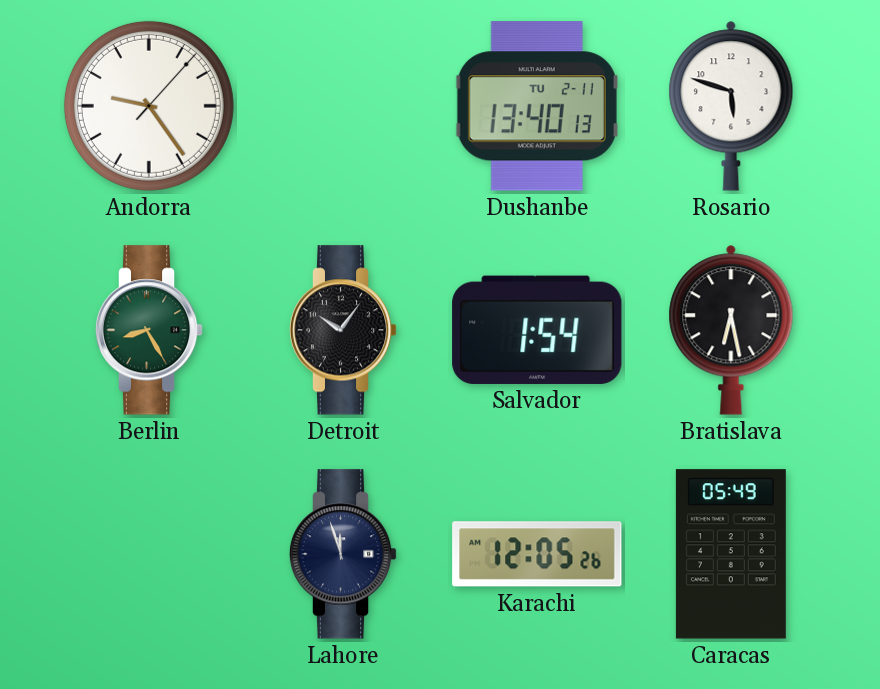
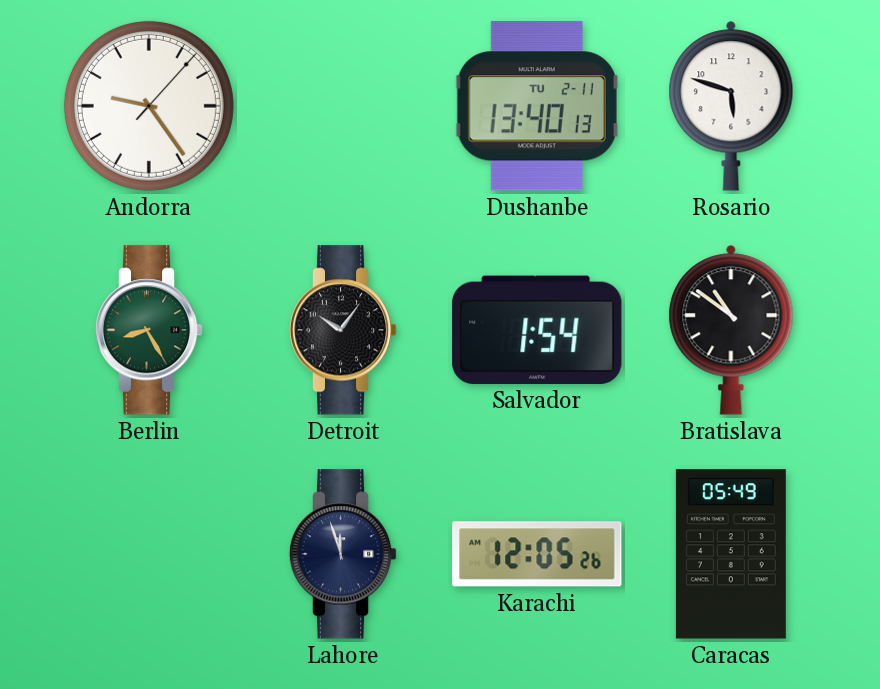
Bratislava: 6:28 -> 10:51
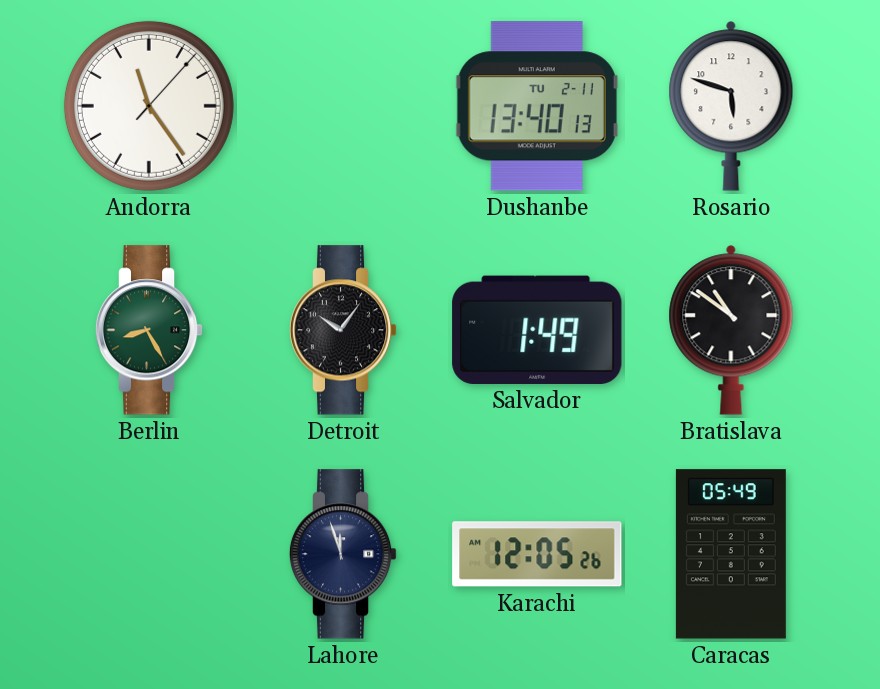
Andorra: 9:24 -> 11:24
Salvador: 1:54 -> 1:49
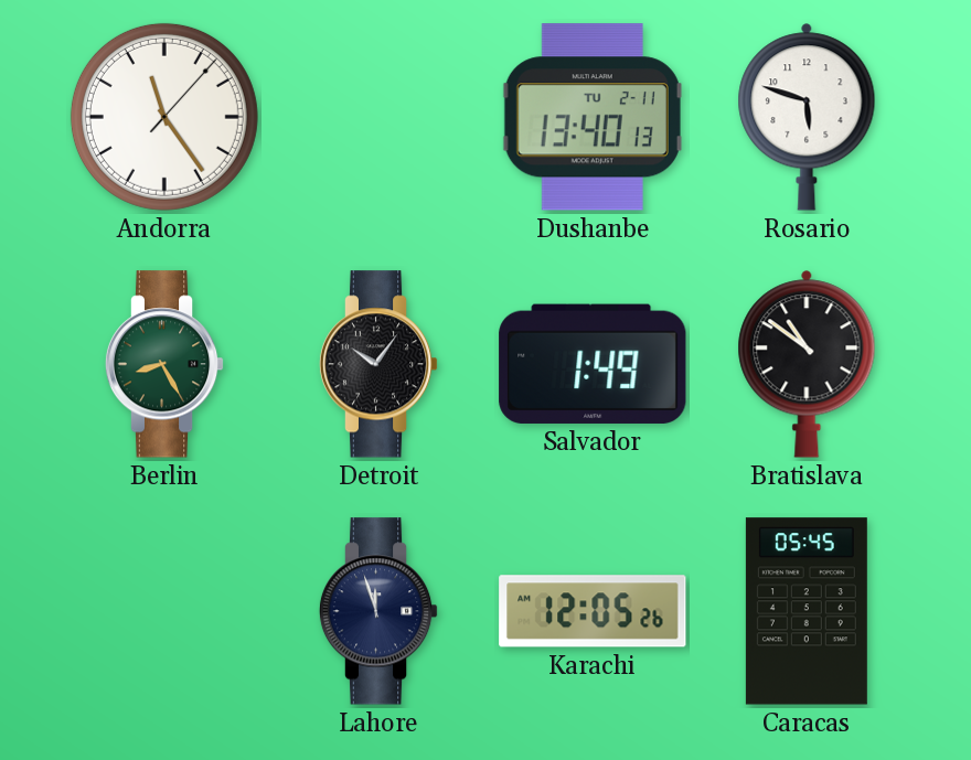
Caracas: 05:49 -> 05:45
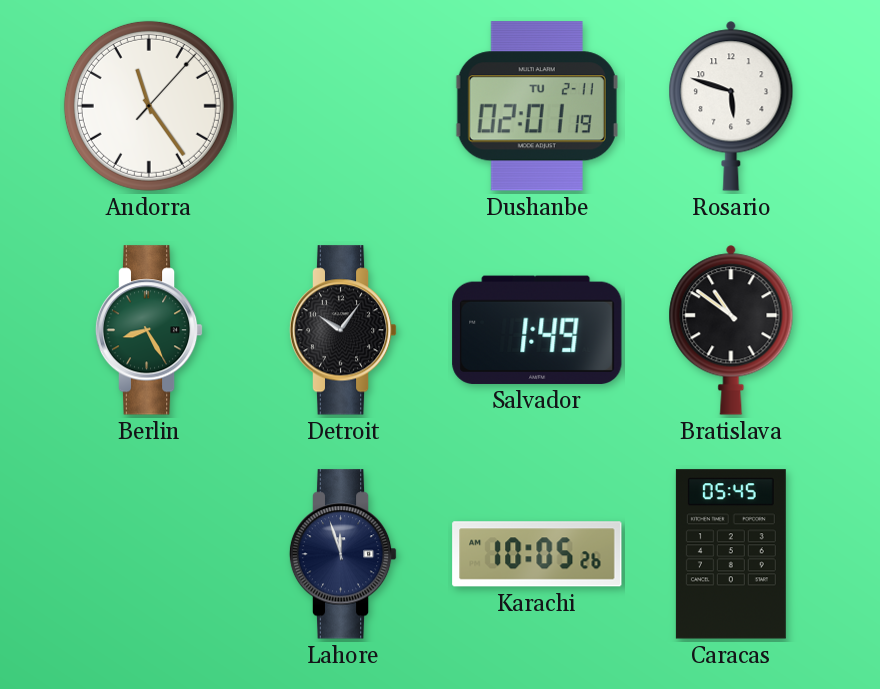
Dushanbe: 13:40 -> 02:01
Karachi: 12:05 -> 10:05
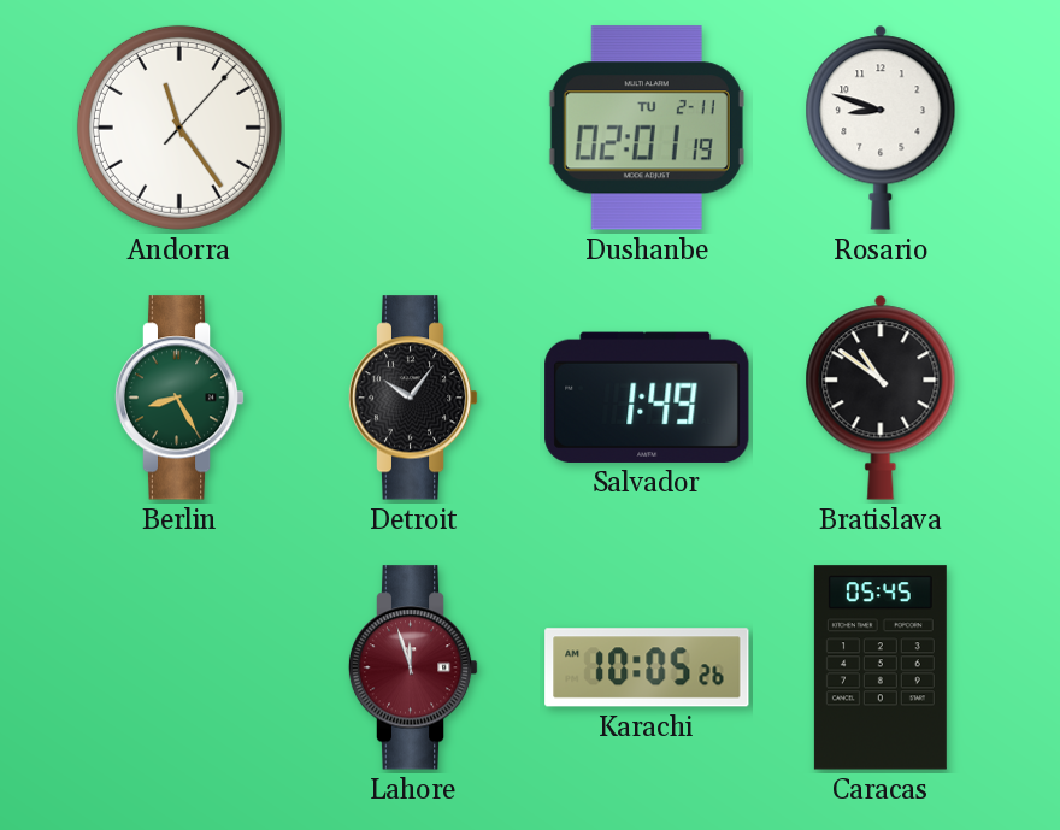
Rosario: 5:48 -> 8:48
Lahore dial: navy -> burgundy
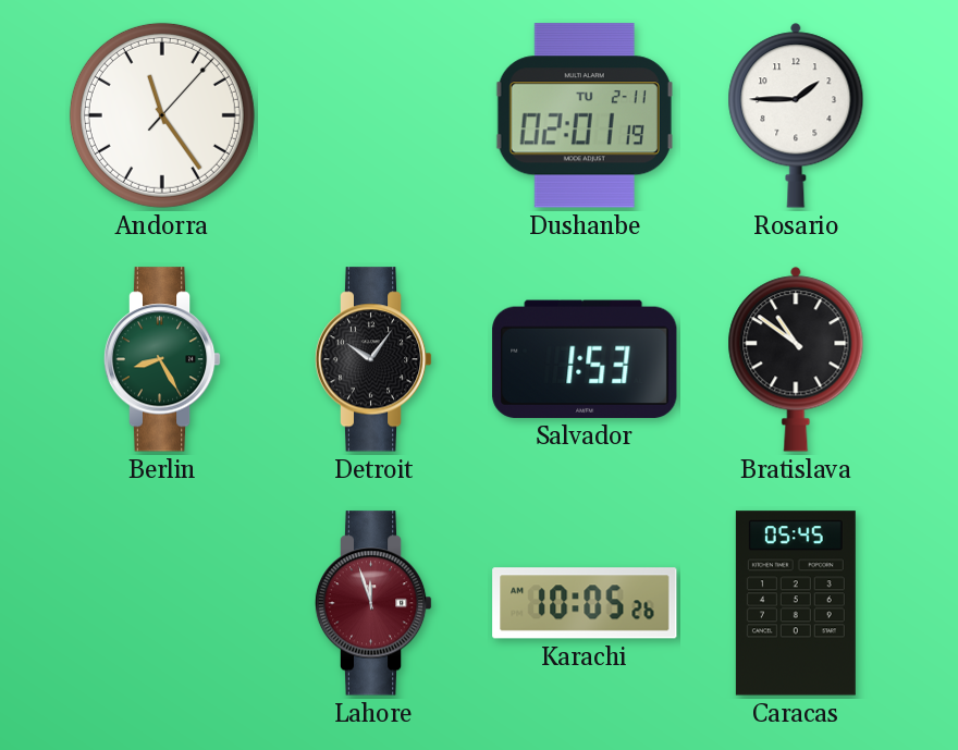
Rosario: 8:48 -> 1:45
Salvador: 1:49 -> 1:53
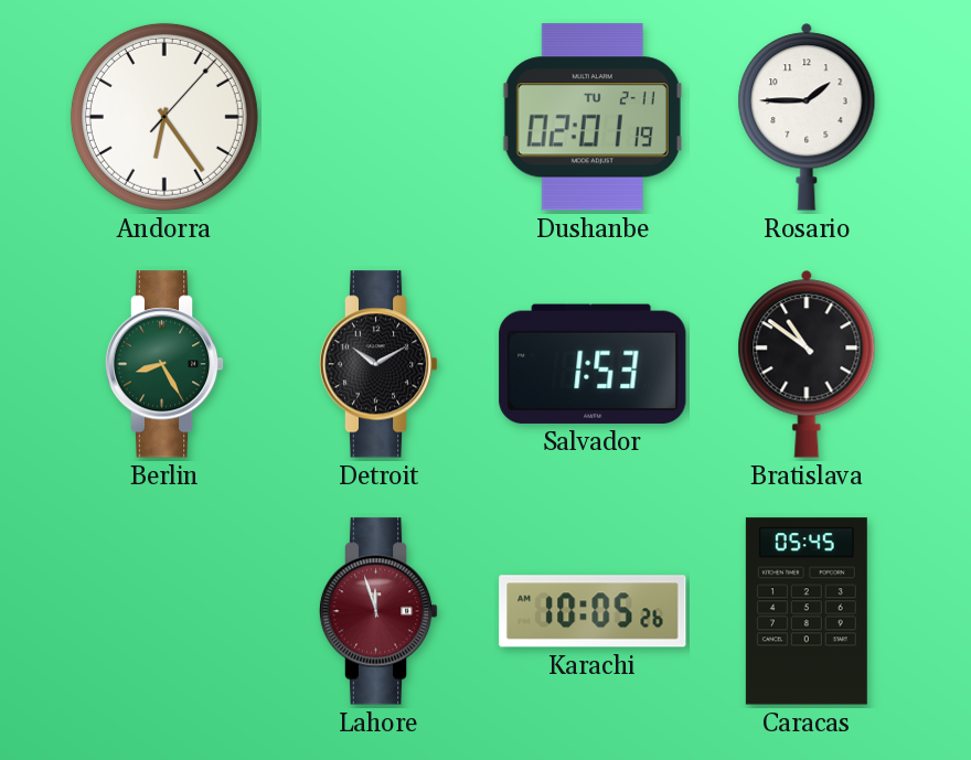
Andorra: 11:24 -> 6:24
Detroit: 10:06 -> 10:10
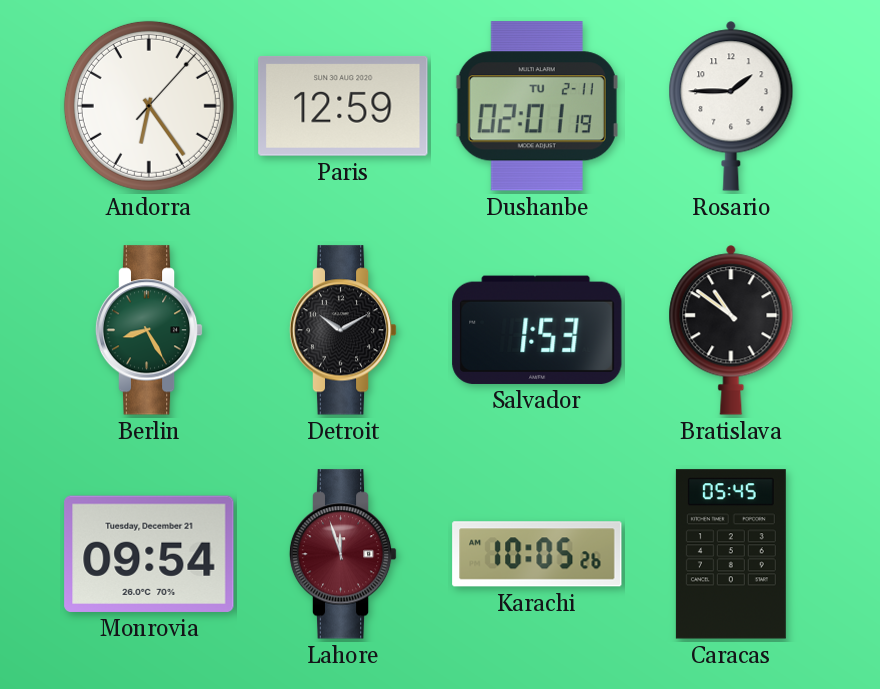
Paris: none -> 12:59
Monrovia: none -> 09:54
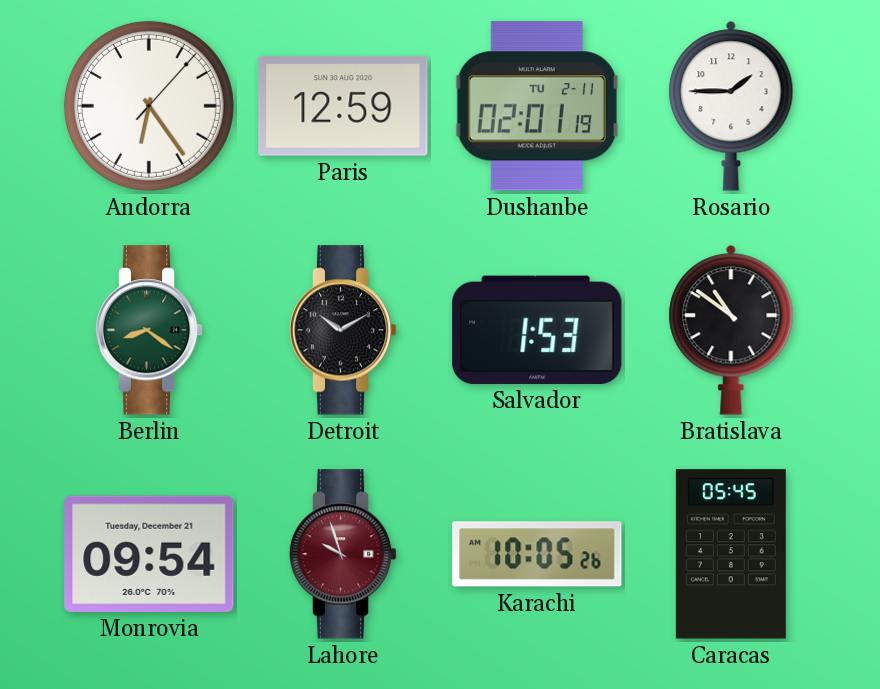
Berlin: 8:25 -> 8:21
Lahore: 11:57 -> 9:57
